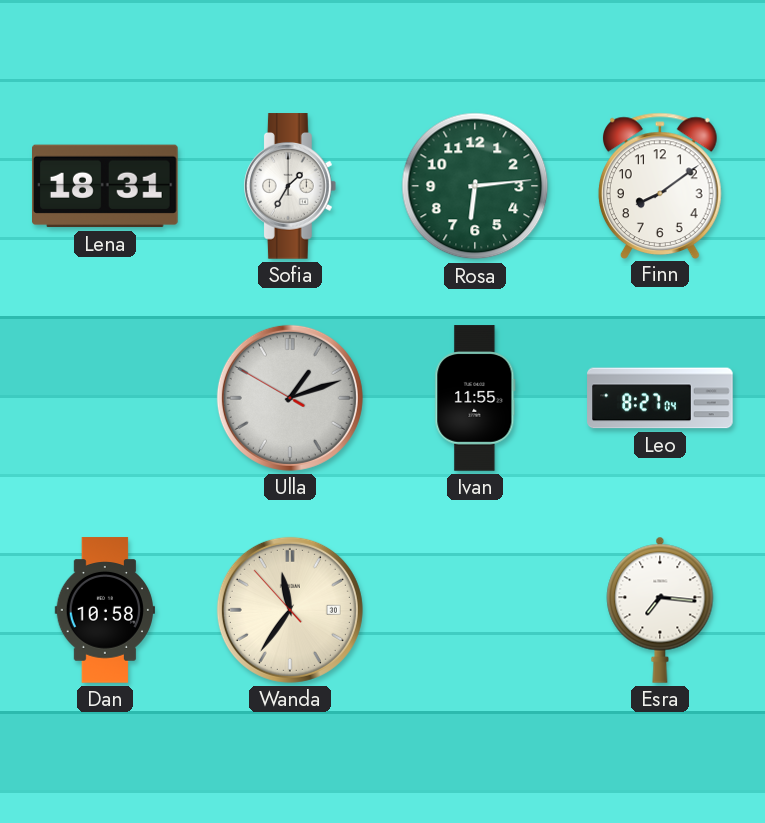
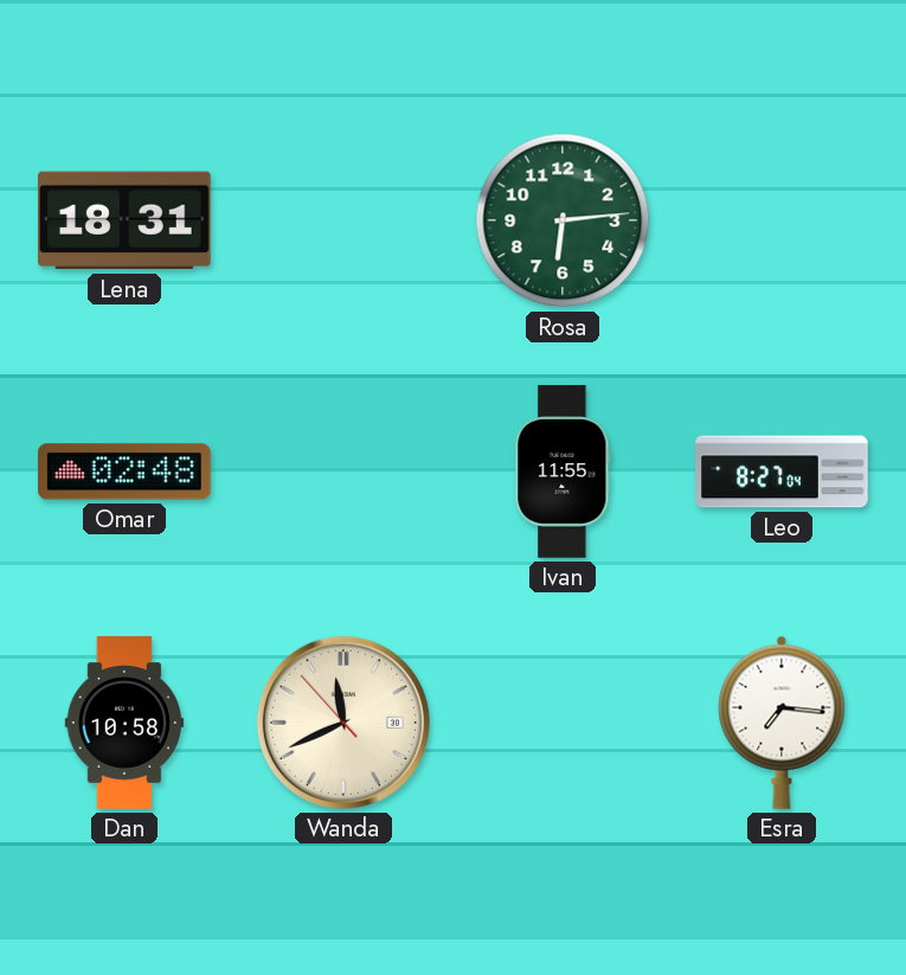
Sofia: 1:35 -> none
Finn: 8:09 -> none
Omar: none -> 02:48
Ulla: 1:11 -> none
Wanda: 11:35 -> 11:40
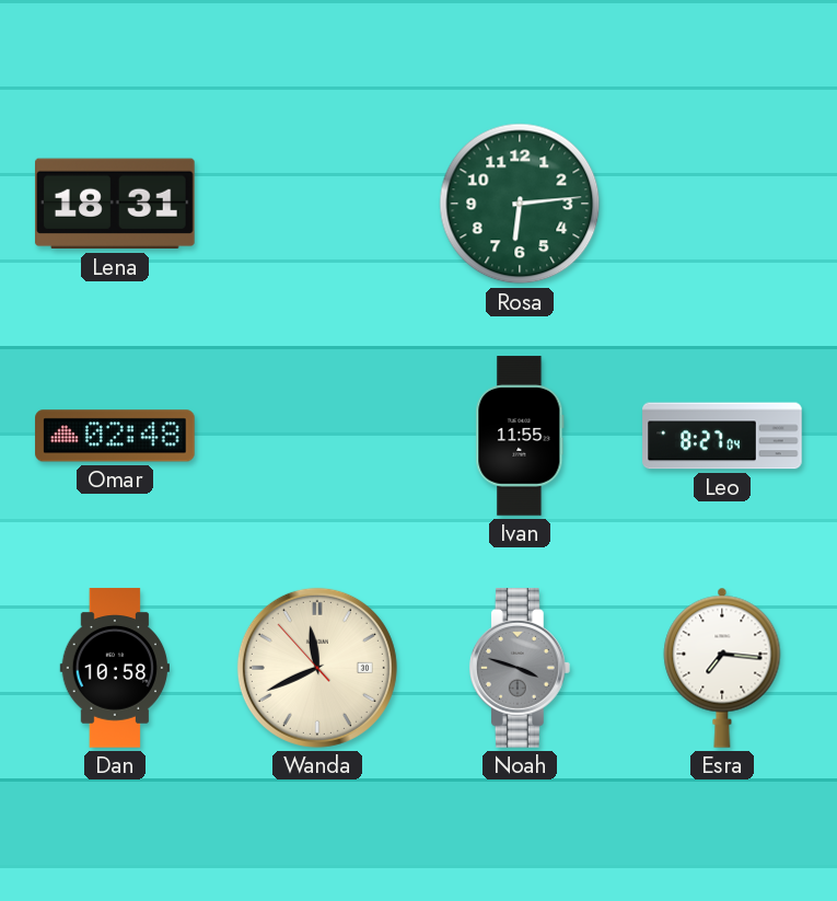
Noah: none -> 3:48
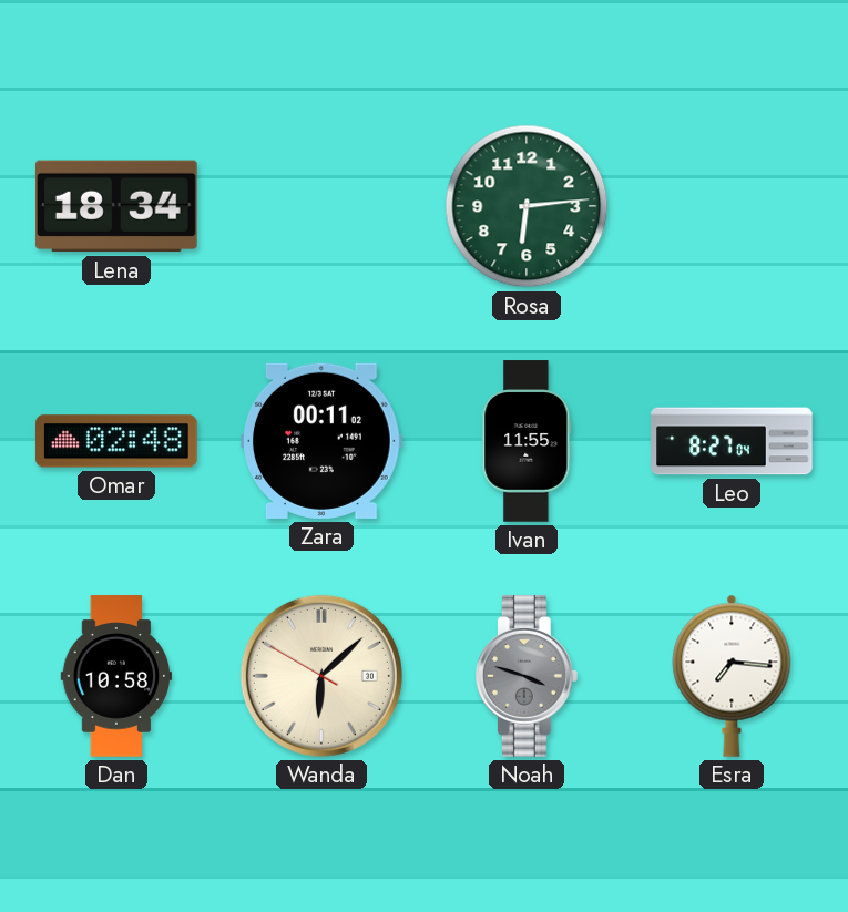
Lena: 18:31 -> 18:34
Zara: none -> 00:11
Wanda: 11:40 -> 6:07
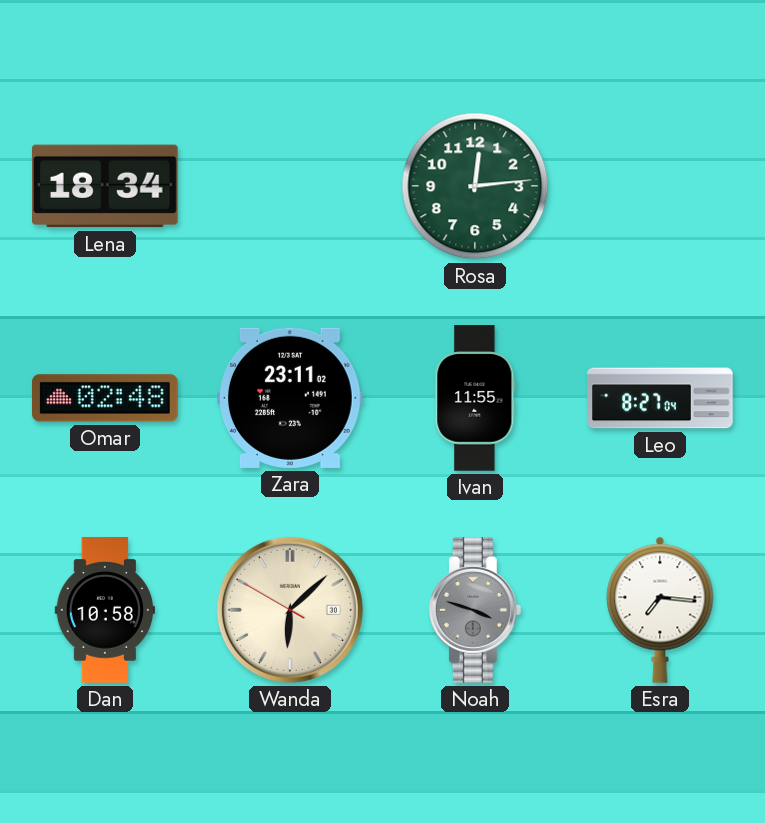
Rosa: 6:14 -> 12:14
Zara: 00:11 -> 23:11
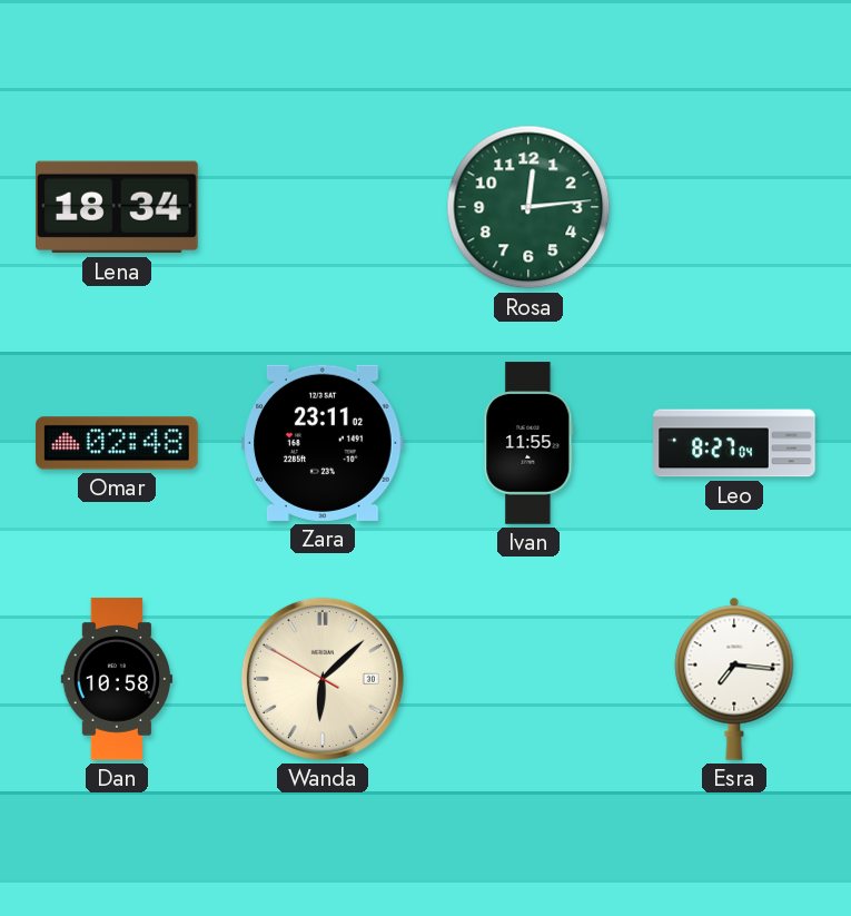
Noah: 3:48 -> none
